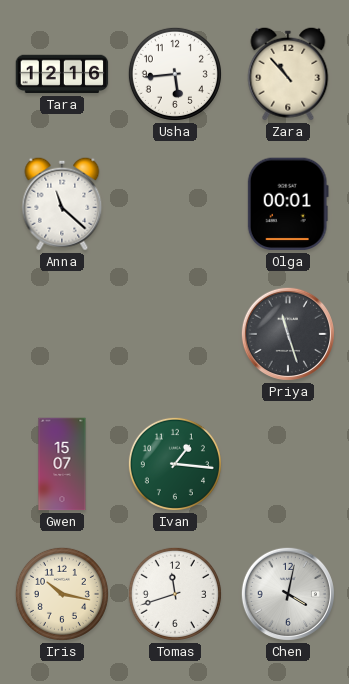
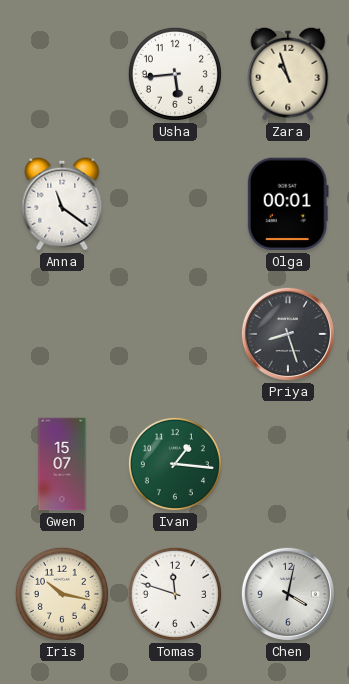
Tara: 12:16 -> none
Zara: 10:53 -> 10:57
Anna: 11:22 -> 11:21
Priya: 11:27 -> 8:27
Tomas: 11:42 -> 11:48
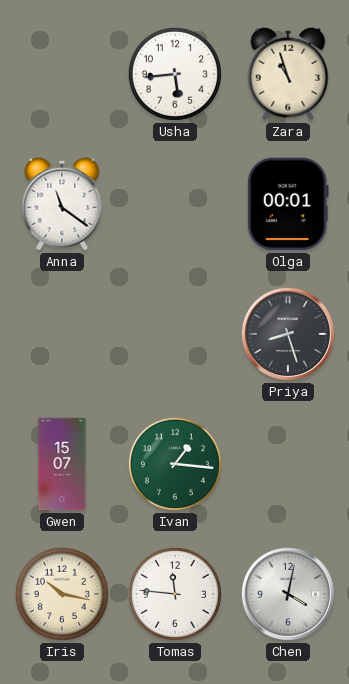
Tomas: 11:48 -> 11:46
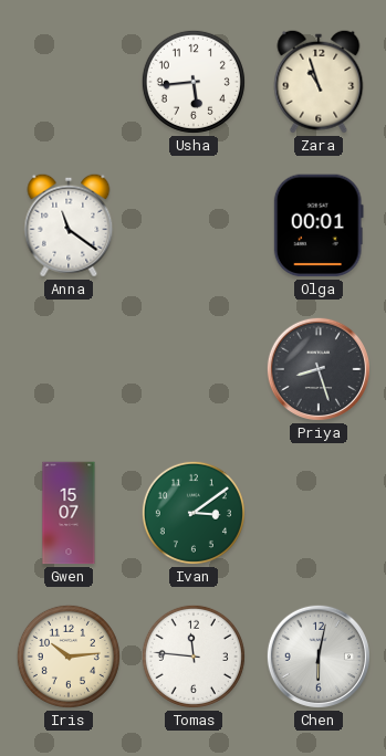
Ivan: 1:16 -> 3:09
Iris: 10:17 -> 10:14
Chen: 4:02 -> 6:02
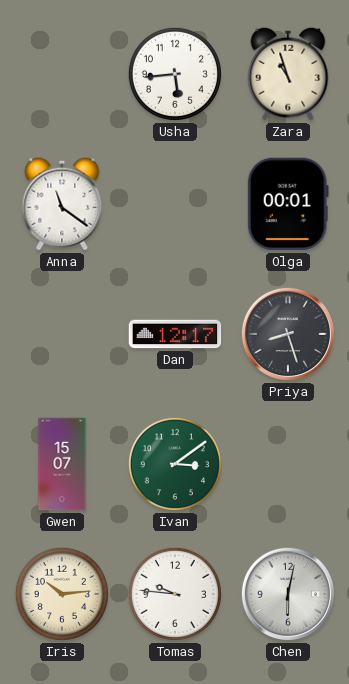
Dan: none -> 12:17
Tomas: 11:46 -> 9:46
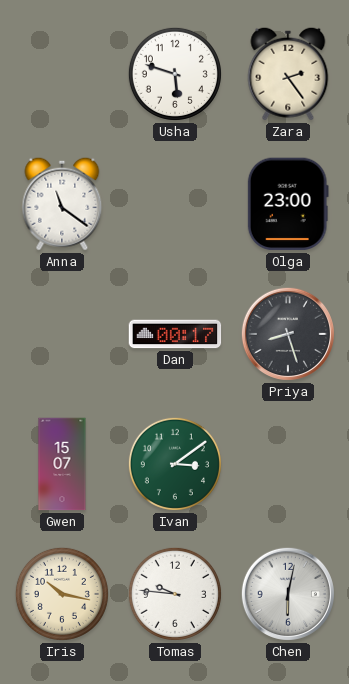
Usha: 5:44 -> 5:48
Zara: 10:57 -> 2:24
Olga: 00:01 -> 23:00
Dan: 12:17 -> 00:17
Iris: 10:14 -> 10:17
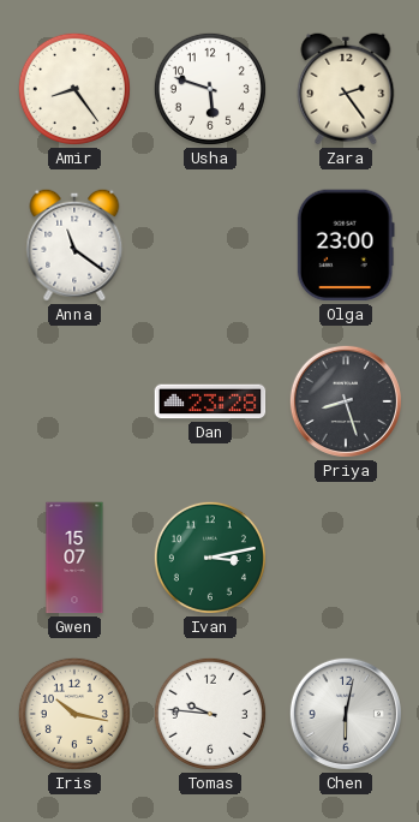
Amir: none -> 8:24
Dan: 00:17 -> 23:28
Ivan: 3:09 -> 3:13
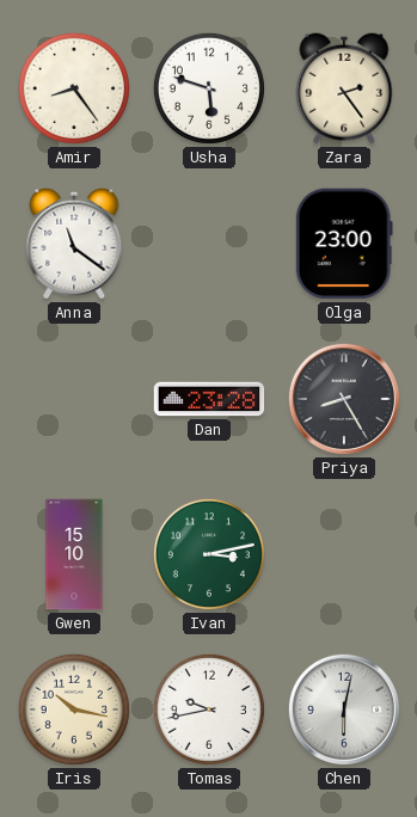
Priya: 8:27 -> 8:25
Gwen: 15:07 -> 15:10
Tomas: 9:46 -> 9:43
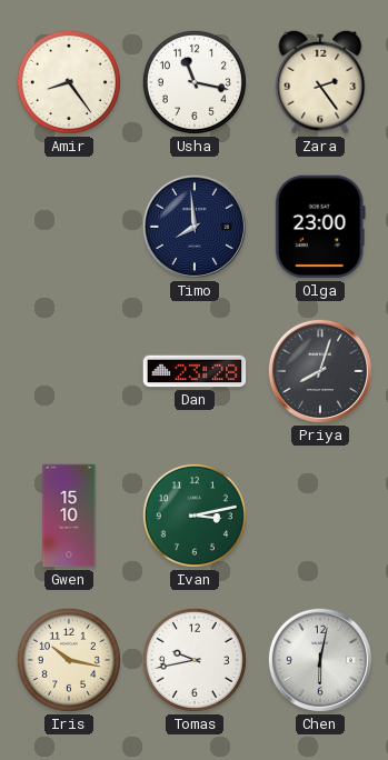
Usha: 5:48 -> 11:17
Anna: 11:21 -> none
Timo: none -> 7:59
Priya: 8:25 -> 8:03
